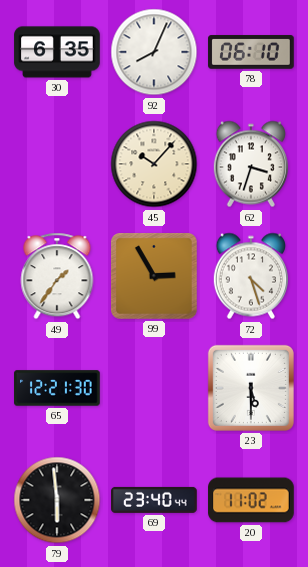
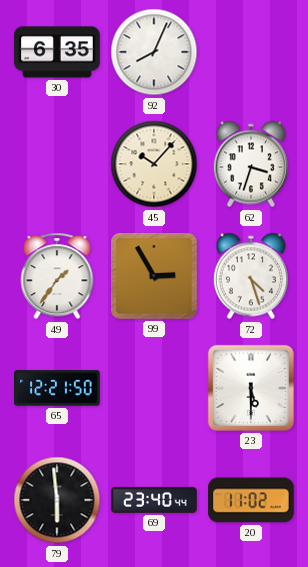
78: 06:10 -> none
65: 12:21:30 -> 12:21:50
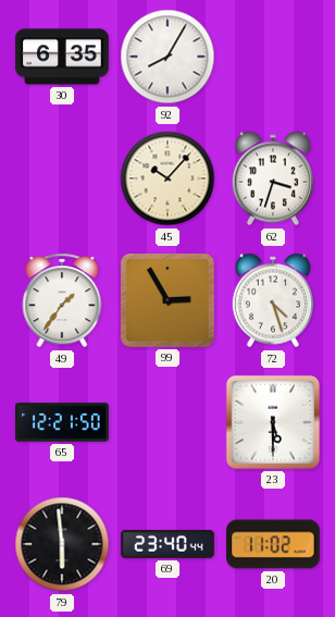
92: 8:04 -> 8:05
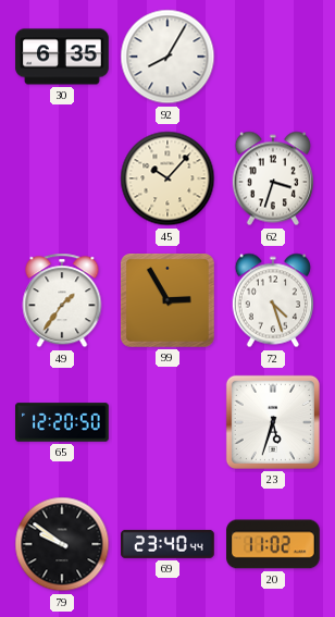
65: 12:21 -> 12:20
23: 5:30 -> 5:33
79: 5:59 -> 9:51
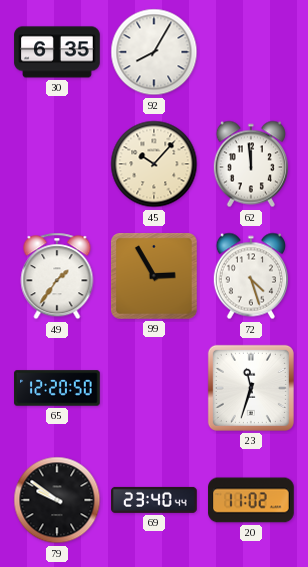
62: 3:33 -> 11:59
23: 5:33 -> 11:33
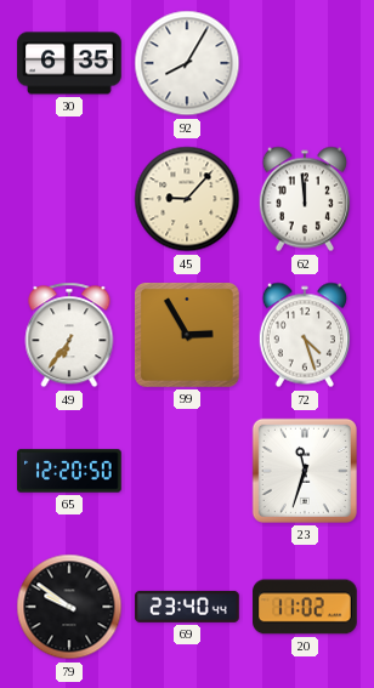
45: 10:07 -> 9:07
49: 1:36 -> 6:36
